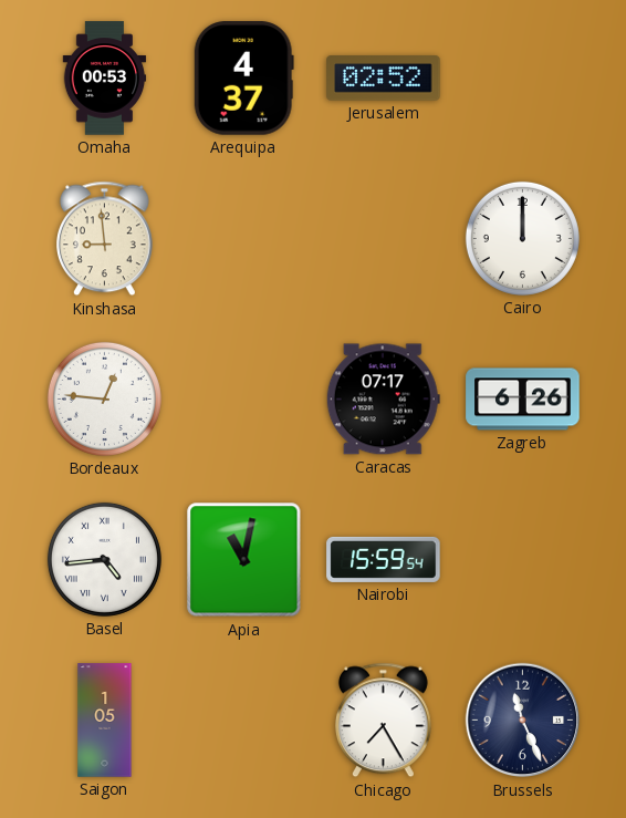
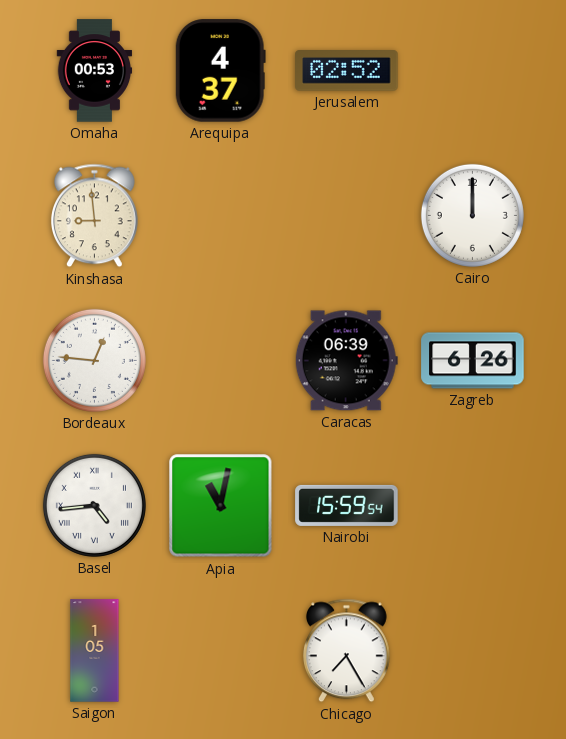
Caracas: 07:17 -> 06:39
Brussels: 11:26 -> none
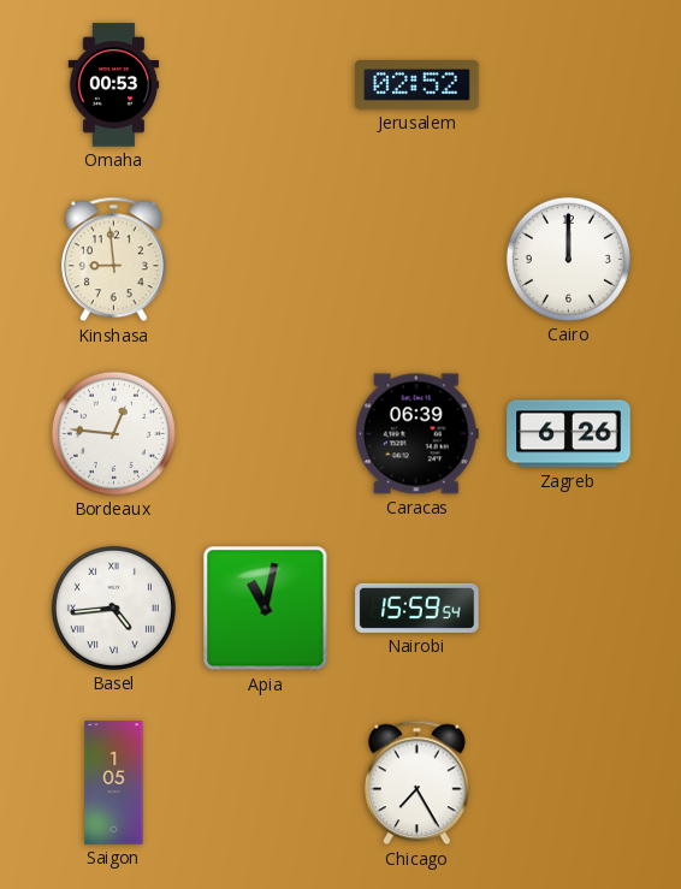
Arequipa: 4:37 -> none
